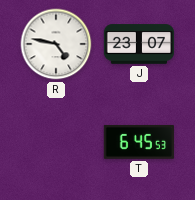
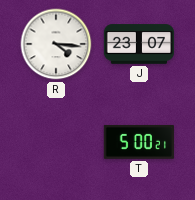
R: 4:47 -> 4:16
T: 6:45 -> 5:00
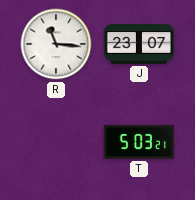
R: 4:16 -> 11:16
T: 5:00 -> 5:03
